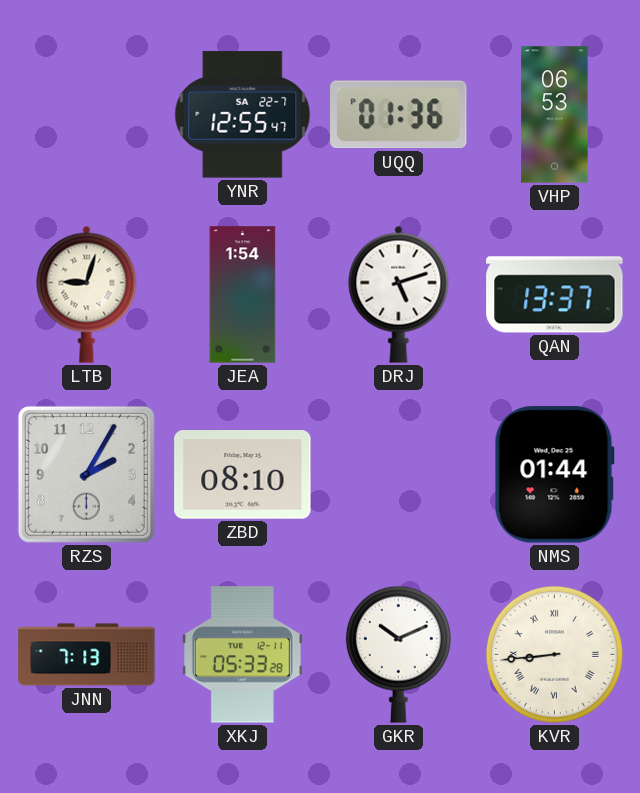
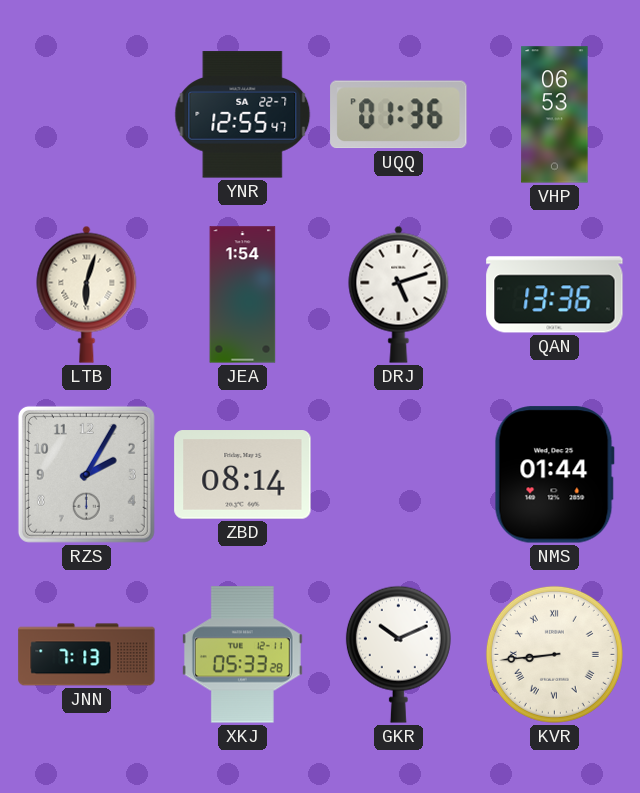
LTB: 9:03 -> 6:03
QAN: 13:37 -> 13:36
ZBD: 08:10 -> 08:14
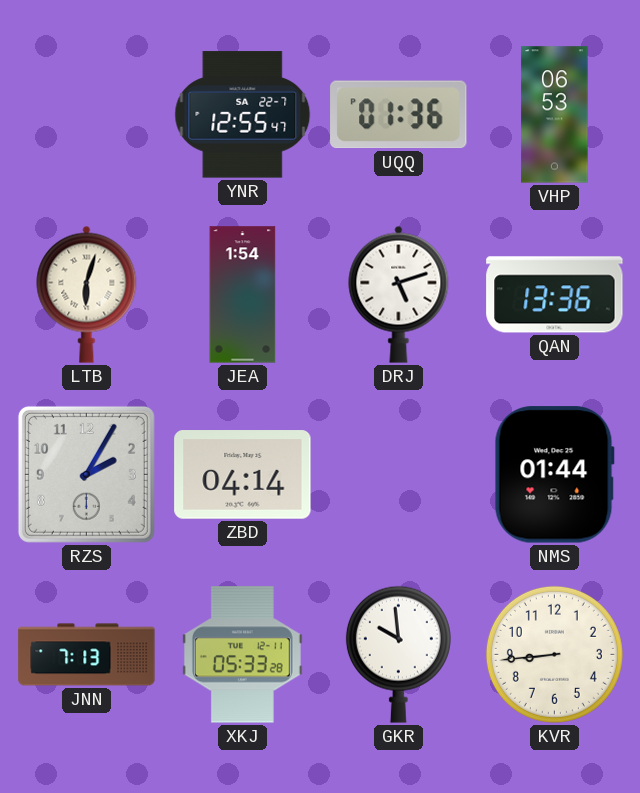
ZBD: 08:14 -> 04:14
GKR: 10:11 -> 9:59
KVR numerals: Roman -> Arabic
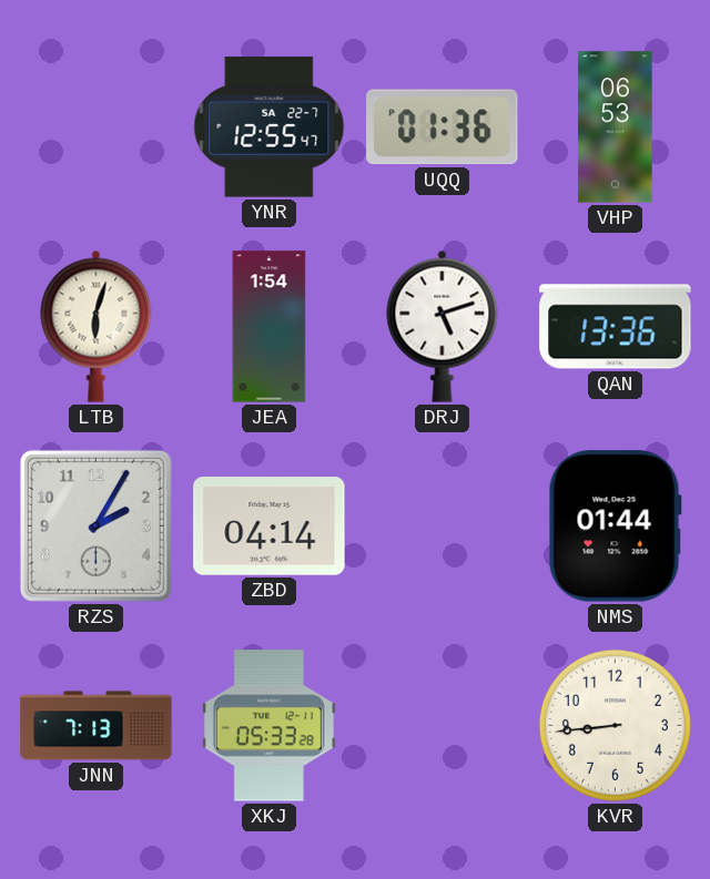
GKR: 9:59 -> none
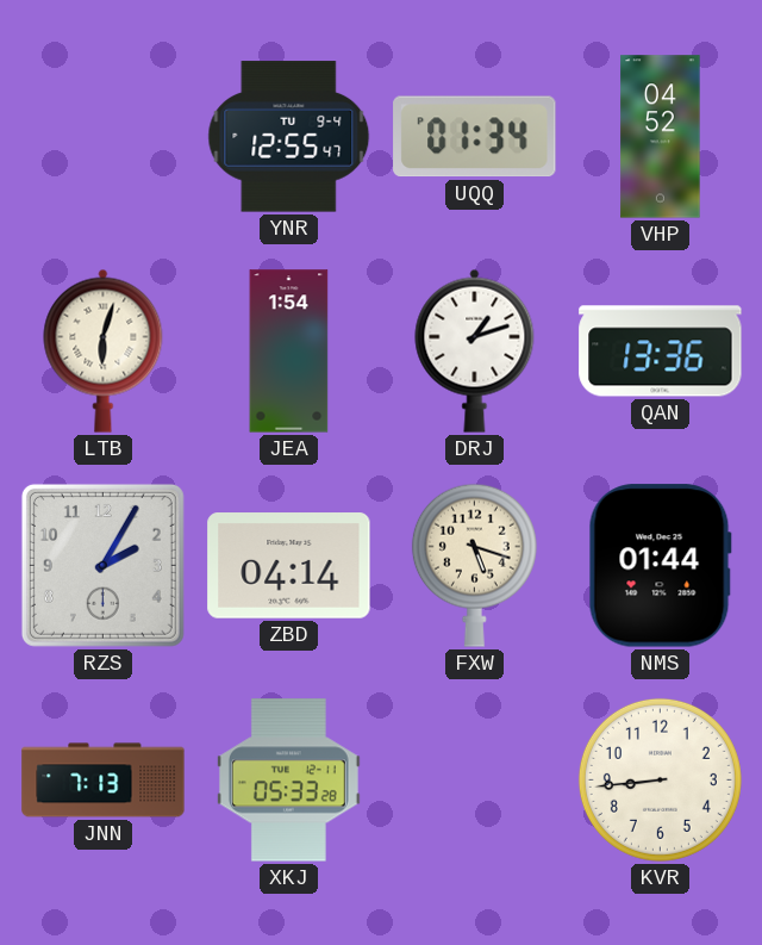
YNR date: SA 22-7 -> TU 9-4
UQQ: 01:36 -> 01:34
VHP: 06:53 -> 04:52
DRJ: 5:12 -> 1:12
FXW: none -> 5:18
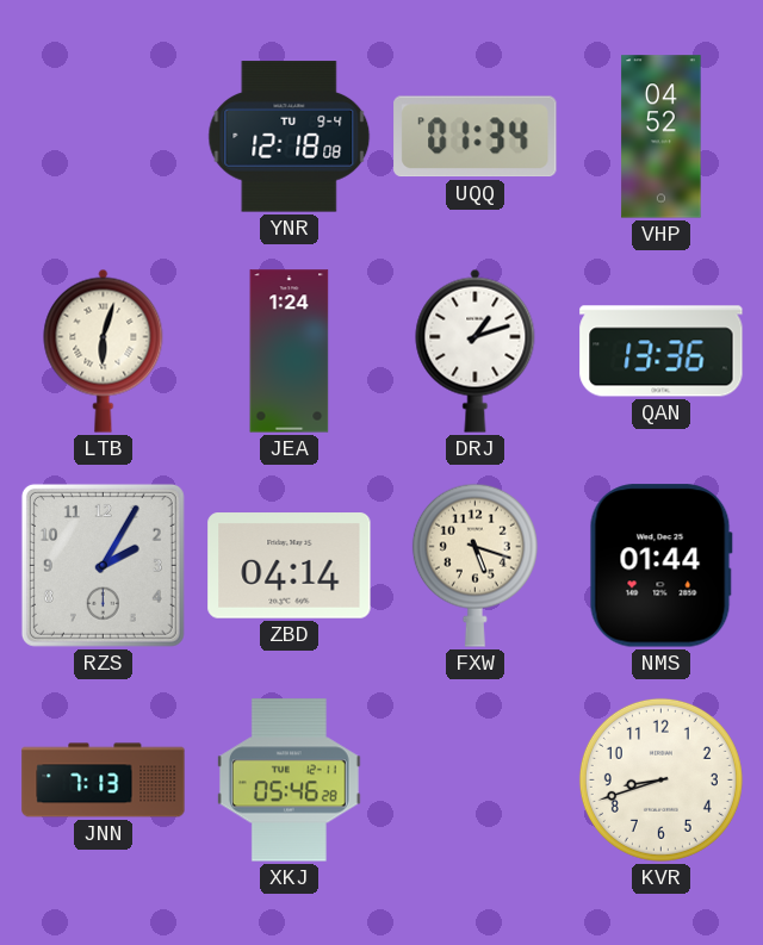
YNR: 12:55 -> 12:18
JEA: 1:54 -> 1:24
XKJ: 05:33 -> 05:46
KVR: 8:44 -> 8:42
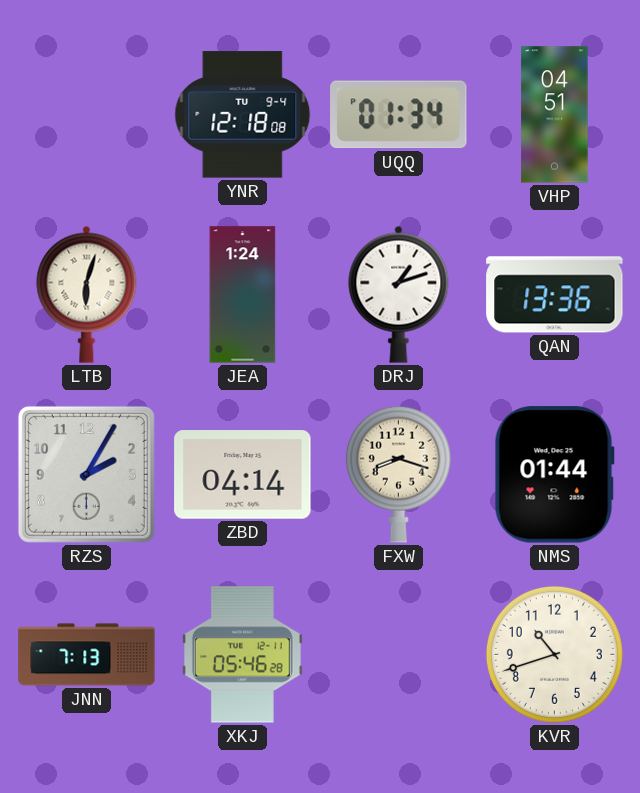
VHP: 04:52 -> 04:51
FXW: 5:18 -> 8:18
KVR: 8:42 -> 10:42
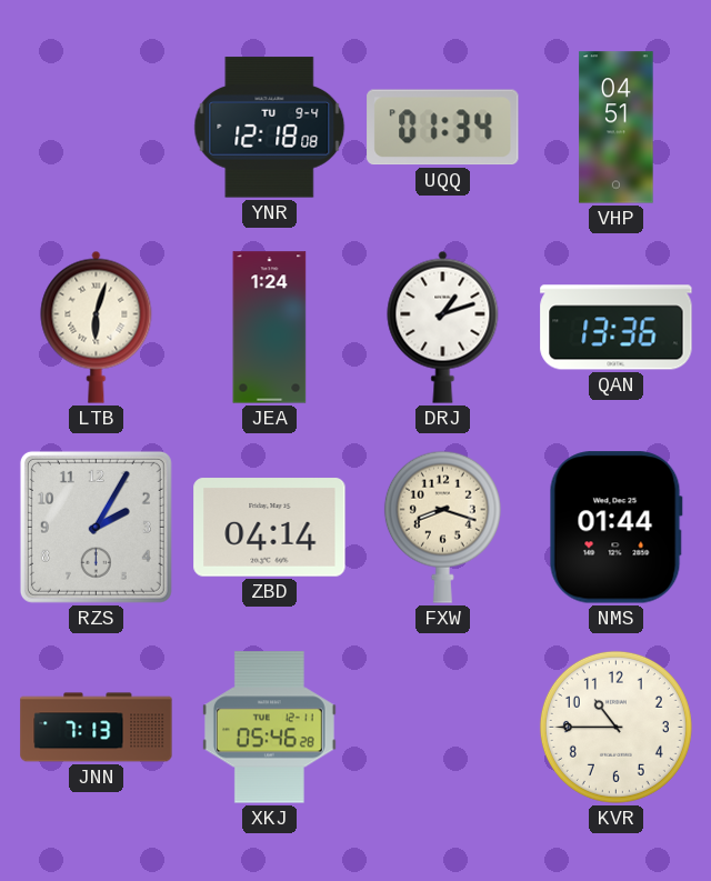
KVR: 10:42 -> 10:45
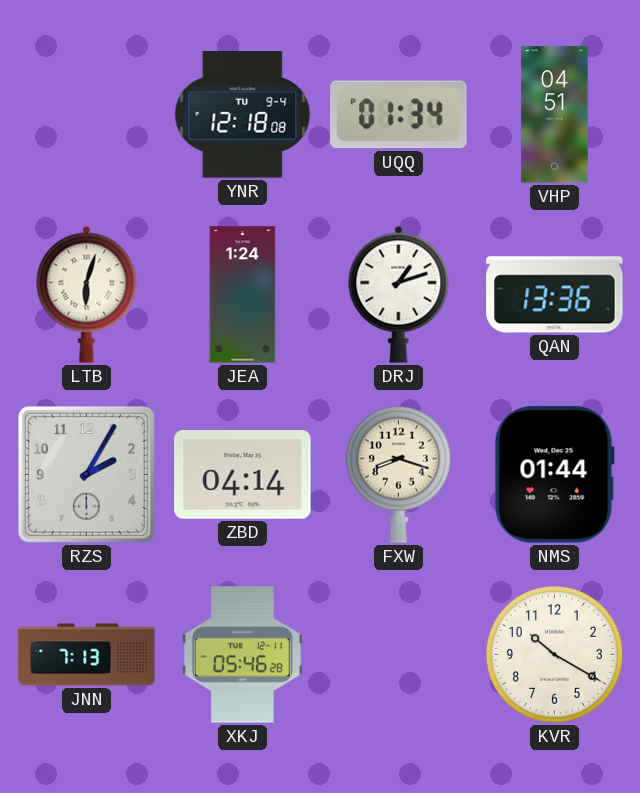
KVR: 10:45 -> 10:20
